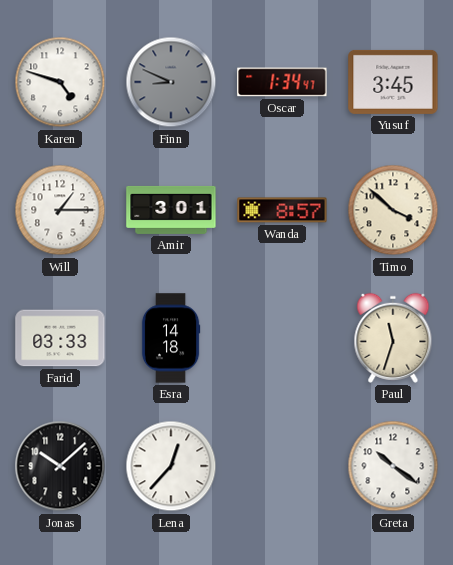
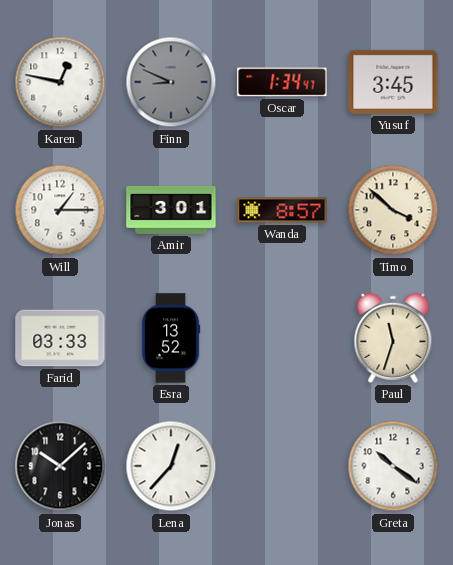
Karen: 4:48 -> 12:47
Esra: 14:18 -> 13:52
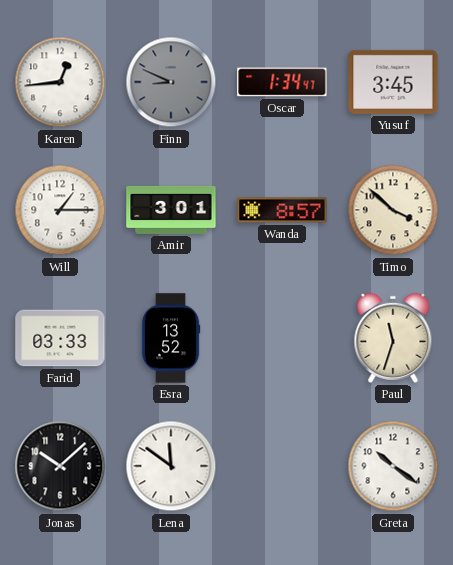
Karen: 12:47 -> 12:44
Lena: 12:37 -> 11:51
